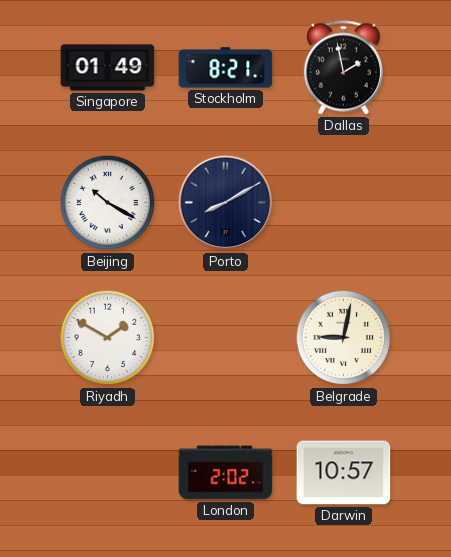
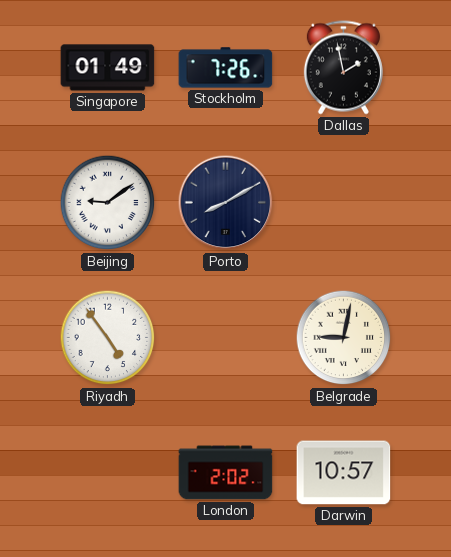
Stockholm: 8:21 -> 7:26
Beijing: 10:20 -> 9:09
Riyadh: 1:50 -> 4:54
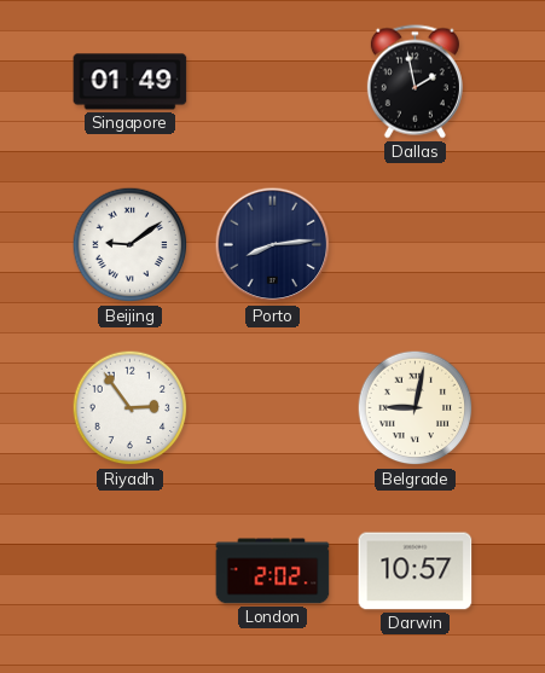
Stockholm: 7:26 -> none
Porto: 8:10 -> 8:14
Riyadh: 4:54 -> 2:54
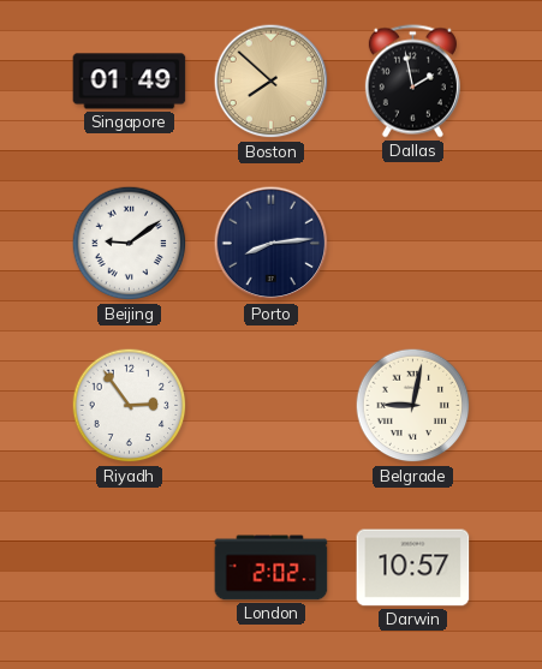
Boston: none -> 7:52
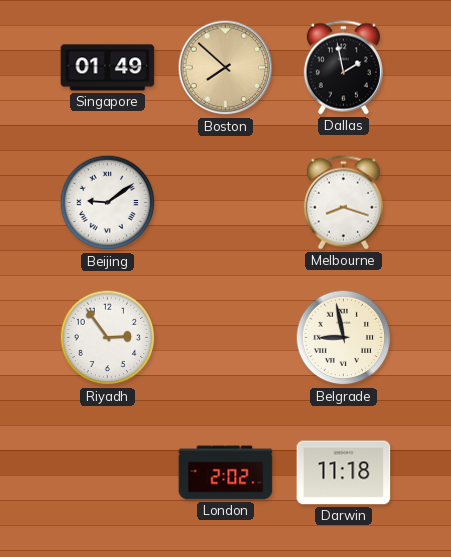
Porto: 8:14 -> none
Melbourne: none -> 8:18
Belgrade: 9:02 -> 8:58
Darwin: 10:57 -> 11:18
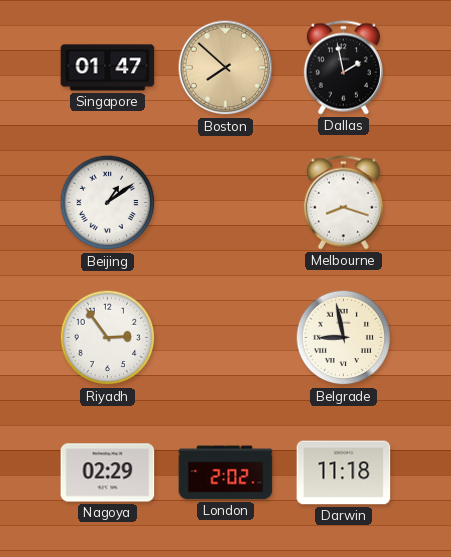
Singapore: 01:49 -> 01:47
Beijing: 9:09 -> 1:09
Nagoya: none -> 02:29
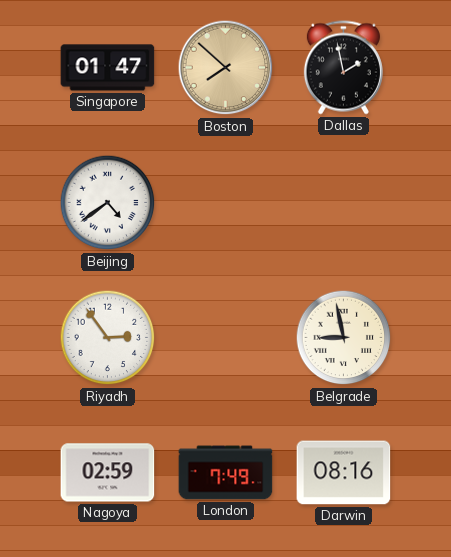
Beijing: 1:09 -> 4:39
Melbourne: 8:18 -> none
Nagoya: 02:29 -> 02:59
London: 2:02 -> 7:49
Darwin: 11:18 -> 08:16
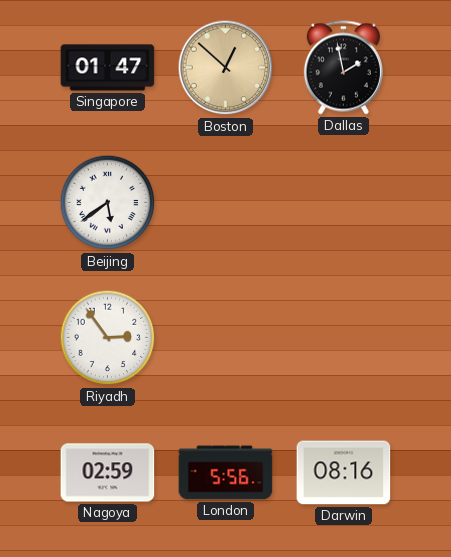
Boston: 7:52 -> 12:52
Beijing: 4:39 -> 5:39
Belgrade: 8:58 -> none
London: 7:49 -> 5:56
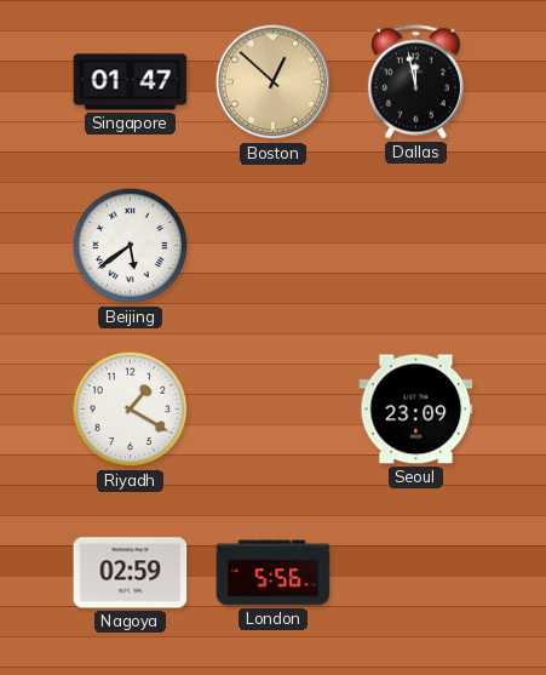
Dallas: 1:58 -> 11:58
Riyadh: 2:54 -> 1:20
Seoul: none -> 23:09
Darwin: 08:16 -> none
